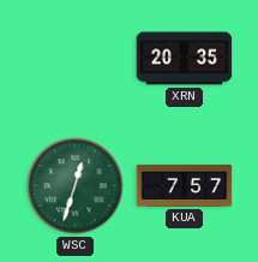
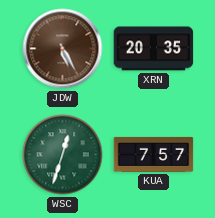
JDW: none -> 5:25
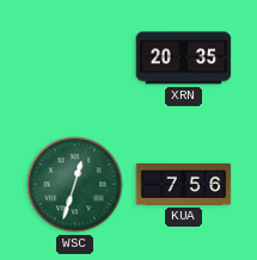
JDW: 5:25 -> none
KUA: 7:57 -> 7:56
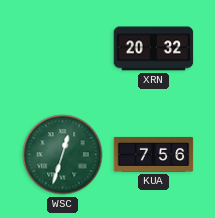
XRN: 20:35 -> 20:32
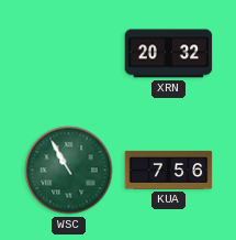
WSC: 12:33 -> 10:55
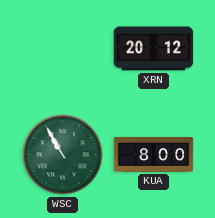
XRN: 20:32 -> 20:12
KUA: 7:56 -> 8:00
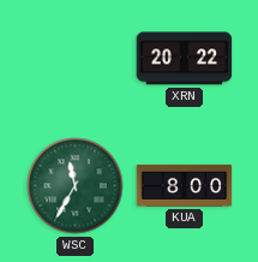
XRN: 20:12 -> 20:22
WSC: 10:55 -> 11:35
